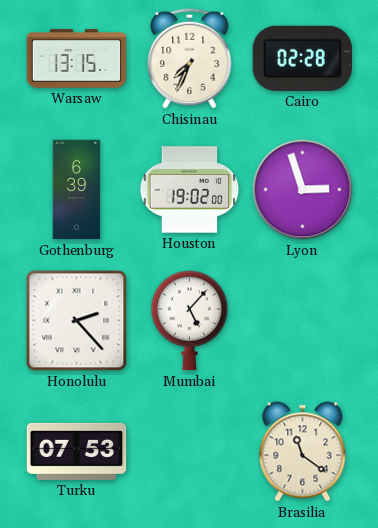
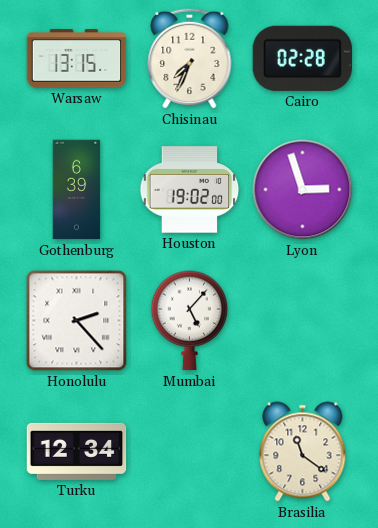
Turku: 07:53 -> 12:34
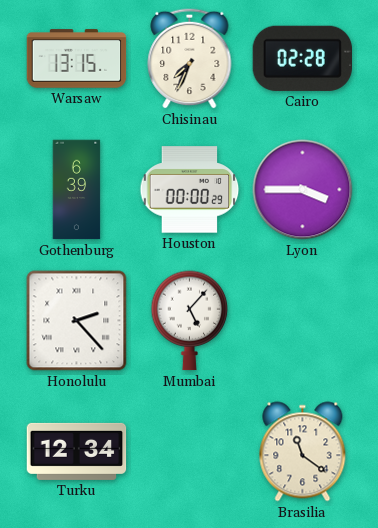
Houston: 19:02 -> 00:00
Lyon: 2:57 -> 3:45
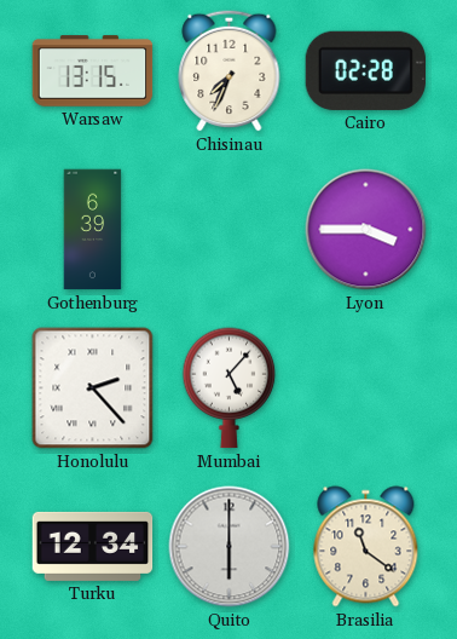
Houston: 00:00 -> none
Quito: none -> 6:00
